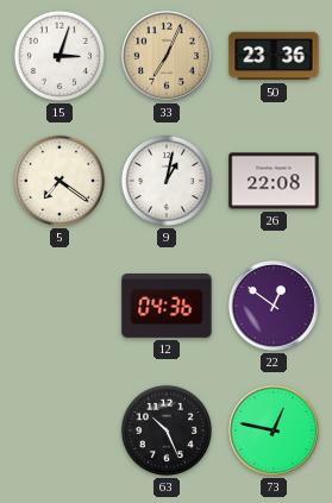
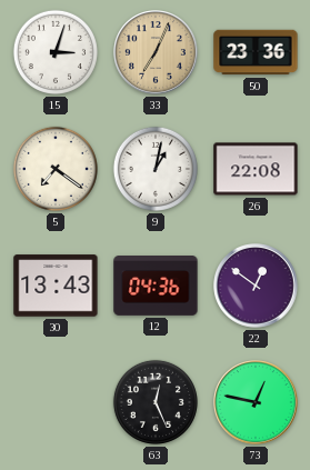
30: none -> 13:43
63: 10:26 -> 12:26
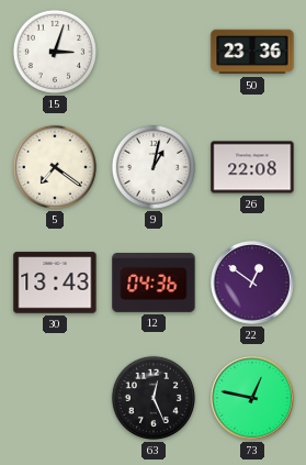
33: 7:04 -> none
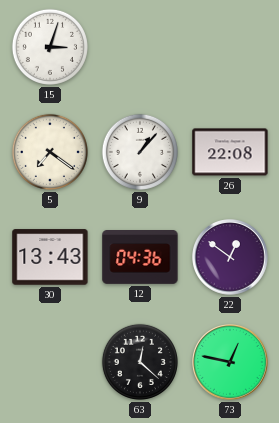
50: 23:36 -> none
9: 1:02 -> 1:07
63: 12:26 -> 12:22
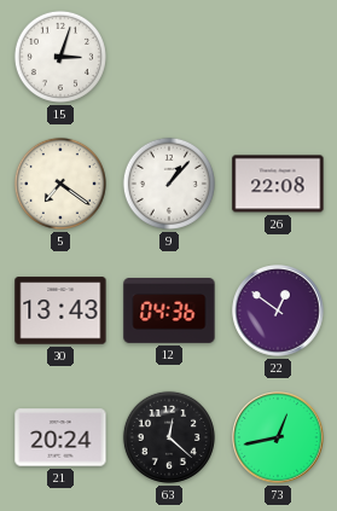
21: none -> 20:24
73: 12:47 -> 12:43
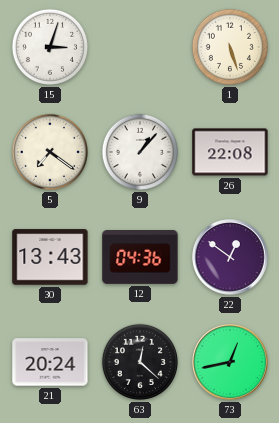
1: none -> 5:27
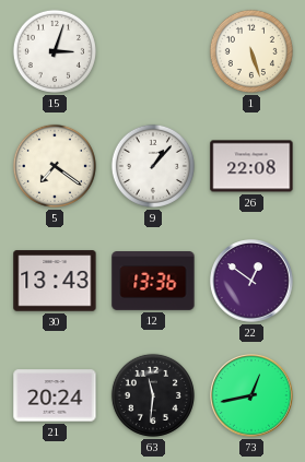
12: 04:36 -> 13:36
63: 12:22 -> 11:31
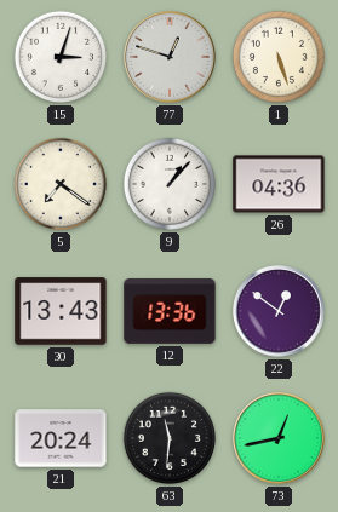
77: none -> 12:48
26: 22:08 -> 04:36
